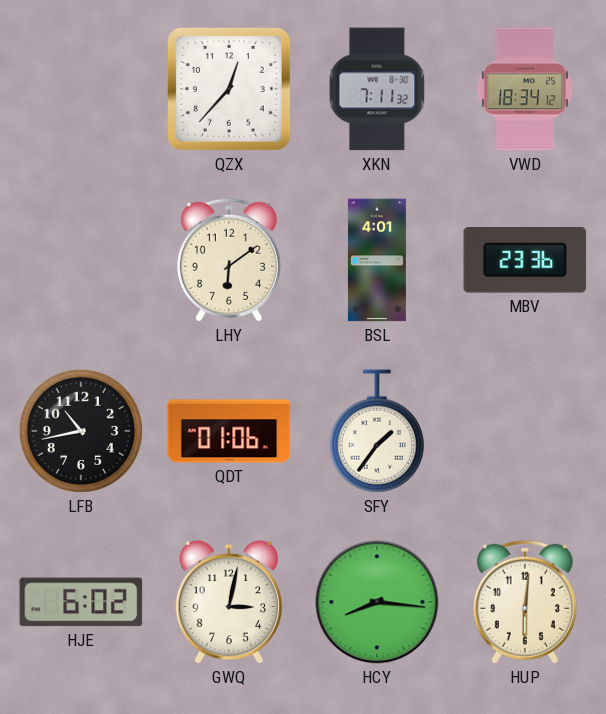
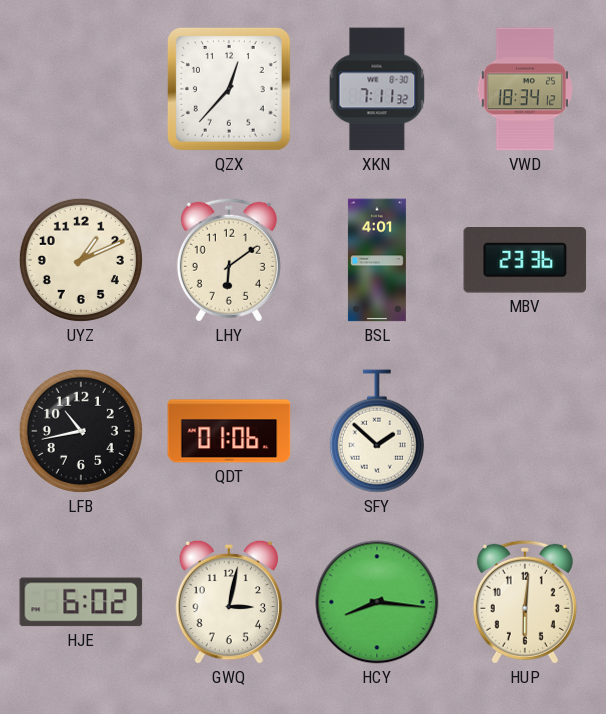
UYZ: none -> 1:11
SFY: 1:36 -> 1:52
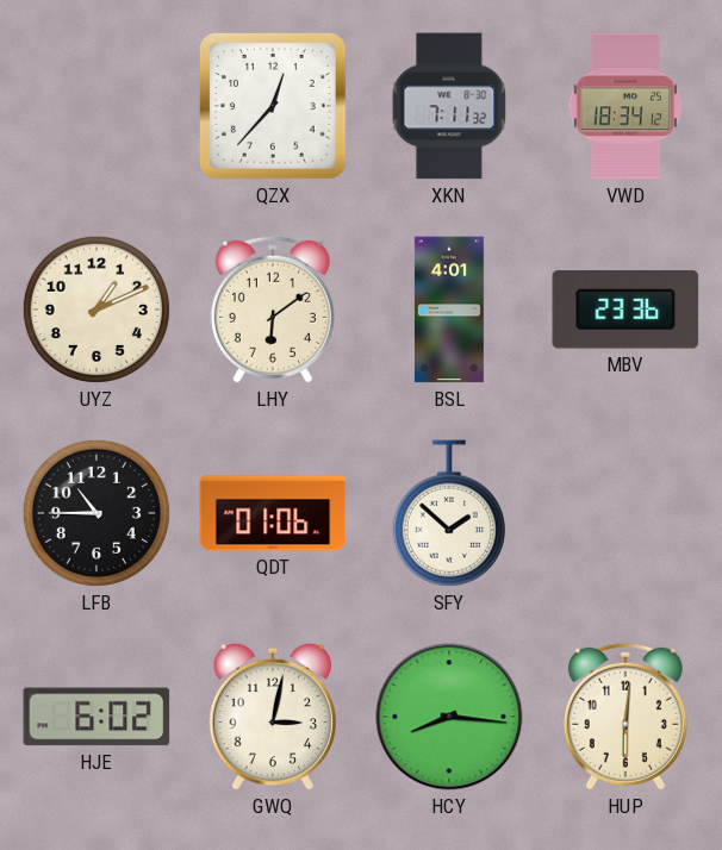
LFB: 10:43 -> 10:45
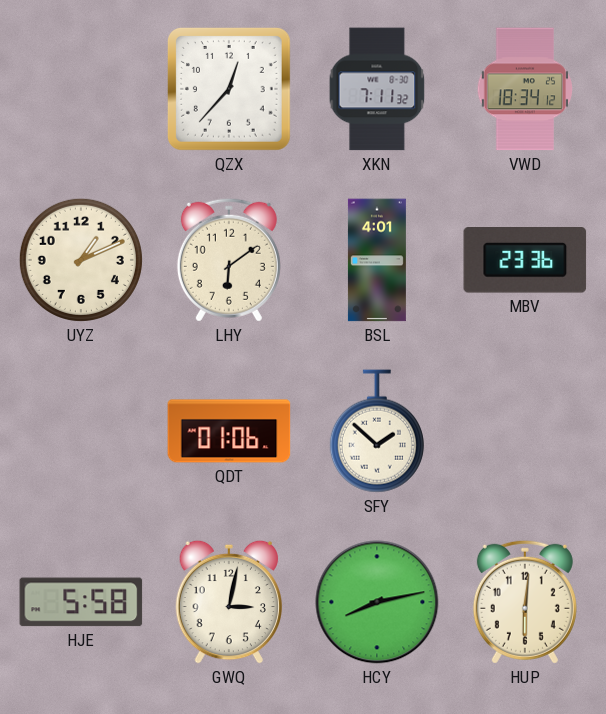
LFB: 10:45 -> none
HJE: 6:02 -> 5:58
HCY: 8:16 -> 8:13
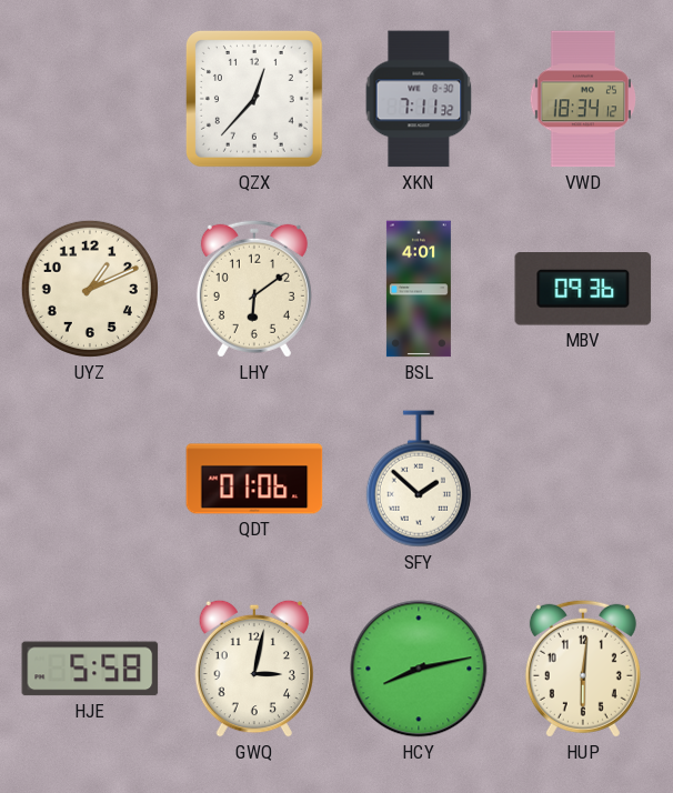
MBV: 23:36 -> 09:36
